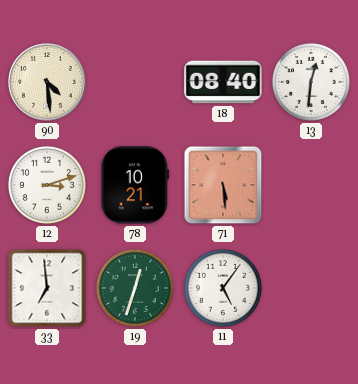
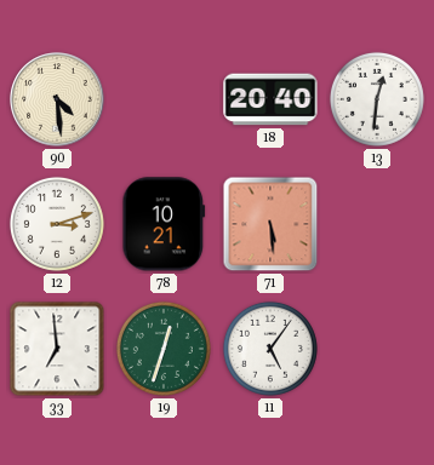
18: 08:40 -> 20:40
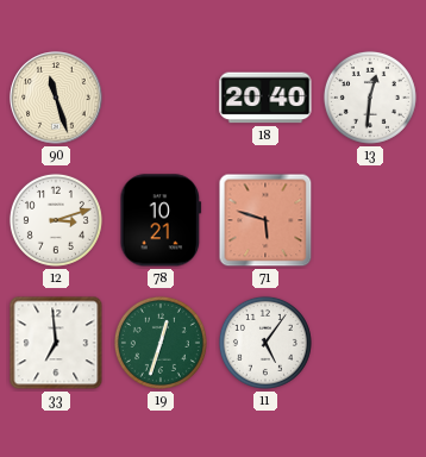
90: 4:29 -> 11:27
71: 5:29 -> 5:48
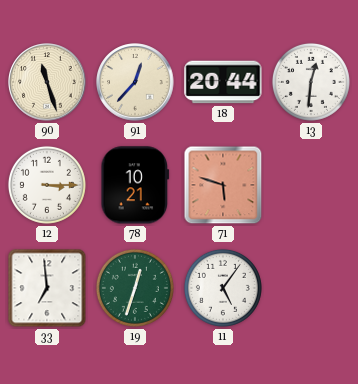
91: none -> 12:37
18: 20:40 -> 20:44
12: 3:12 -> 3:15
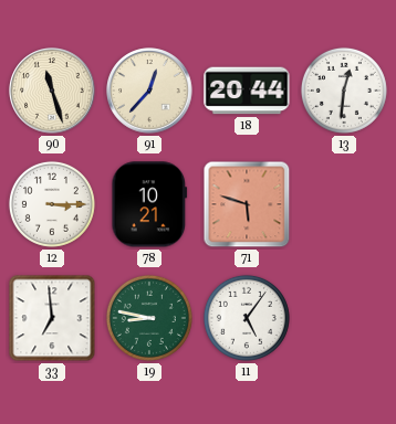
19: 12:33 -> 8:47
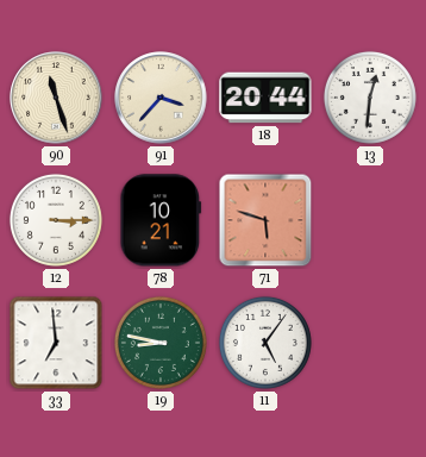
91: 12:37 -> 3:37
